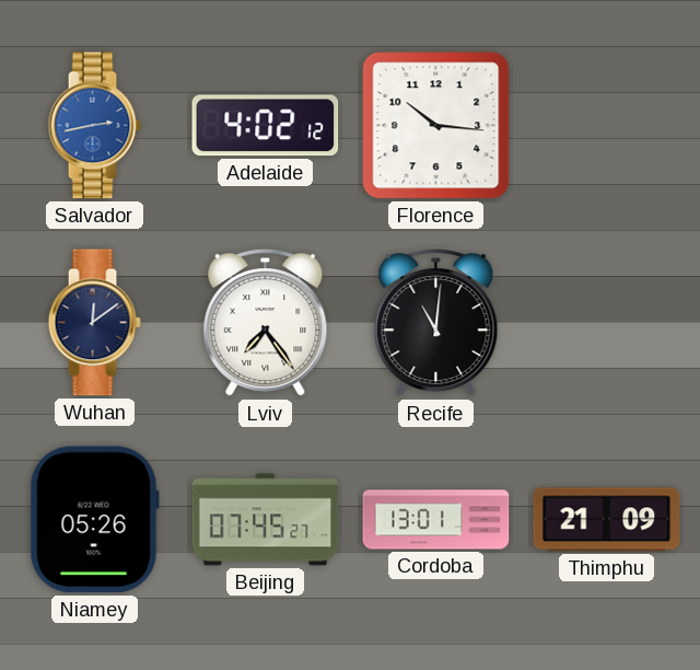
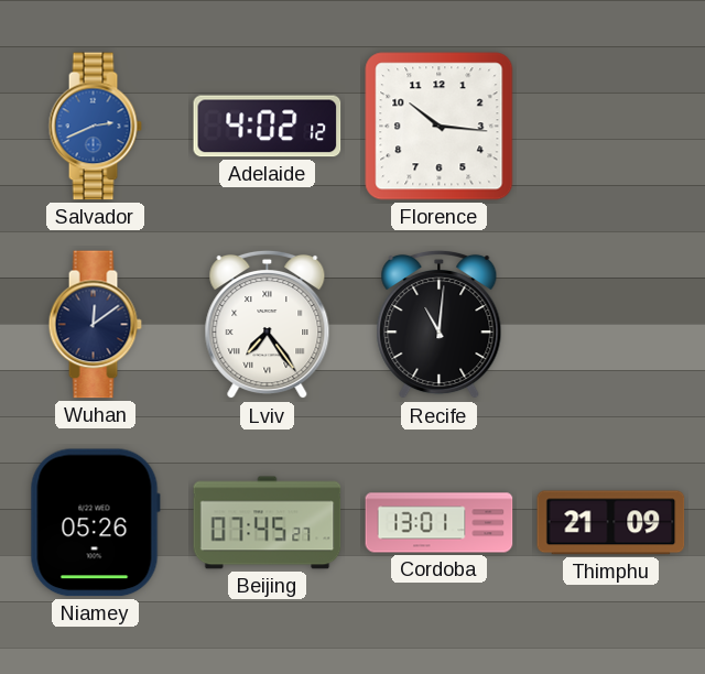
Salvador: 2:43 -> 2:41
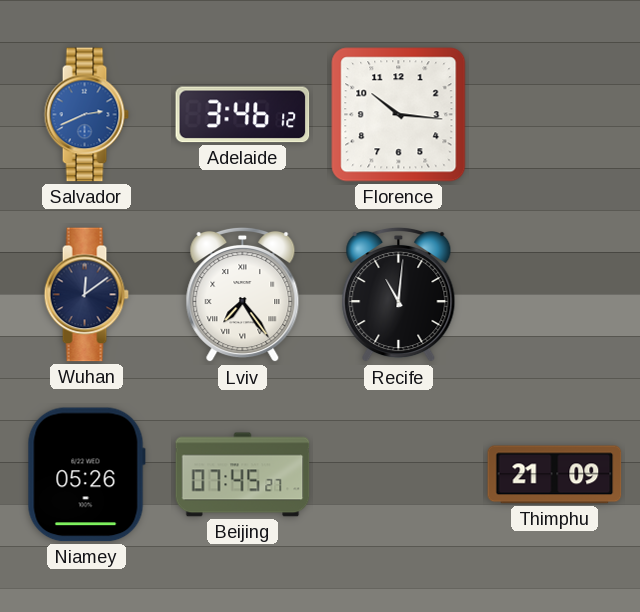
Adelaide: 4:02 -> 3:46
Cordoba: 13:01 -> none
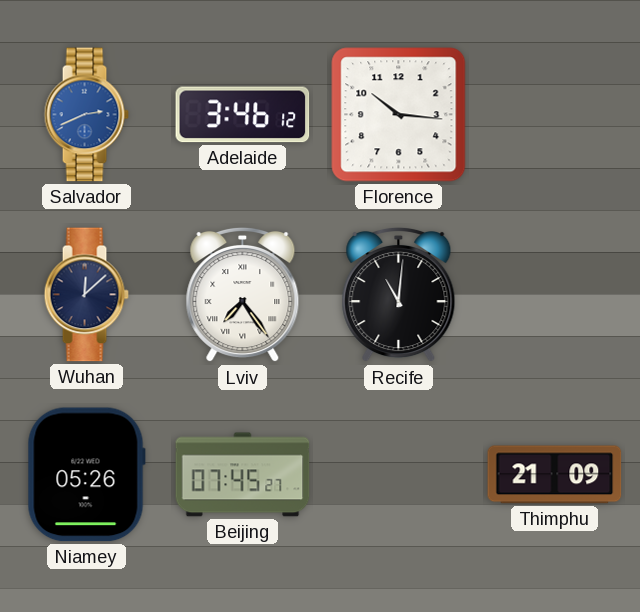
Wuhan: 12:09 -> 12:08
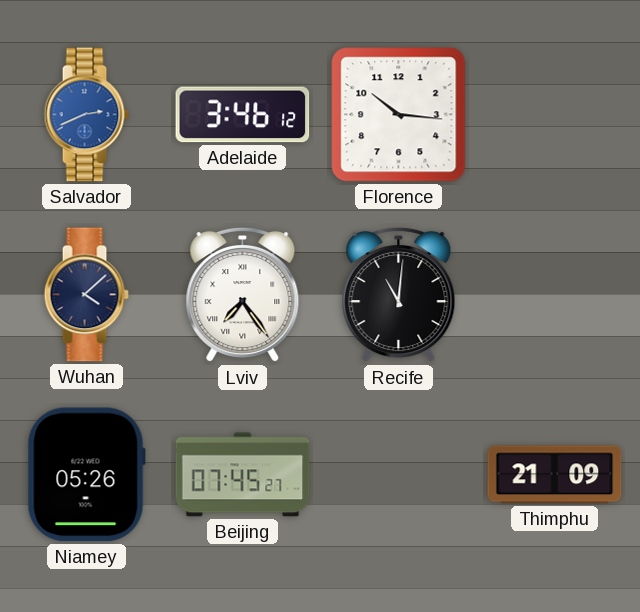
Wuhan: 12:08 -> 4:08
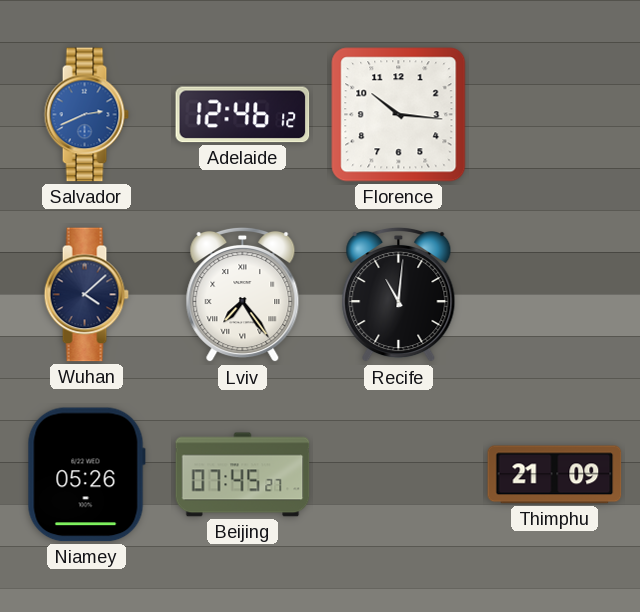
Adelaide: 3:46 -> 12:46
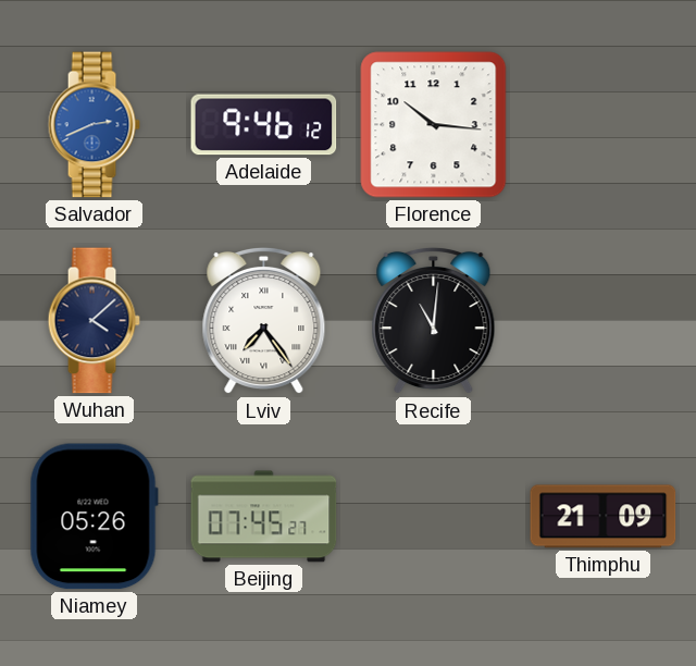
Adelaide: 12:46 -> 9:46
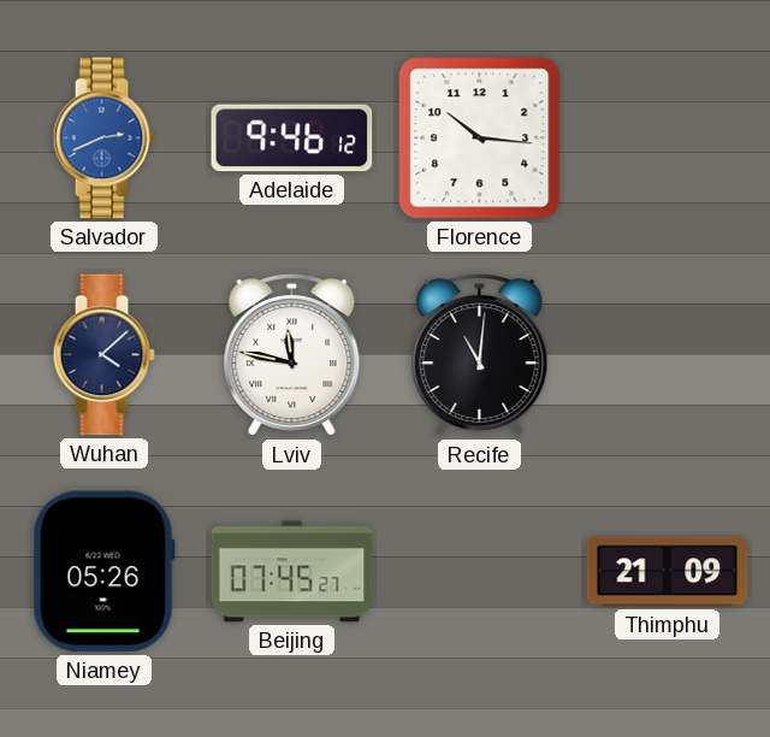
Lviv: 7:24 -> 11:47
